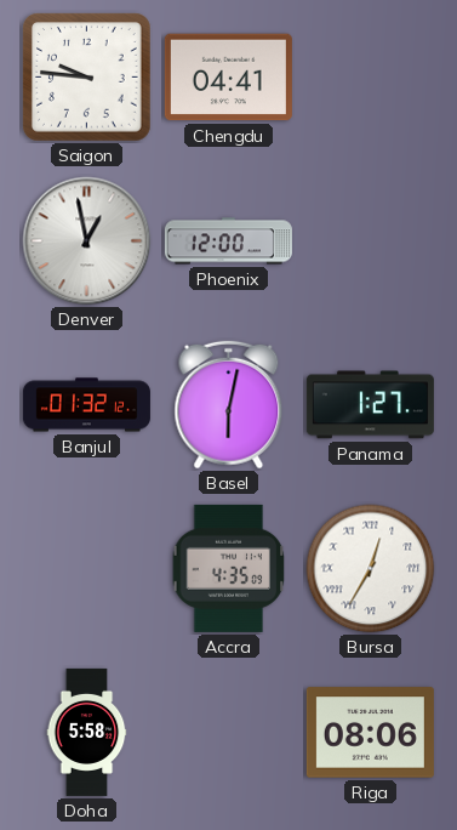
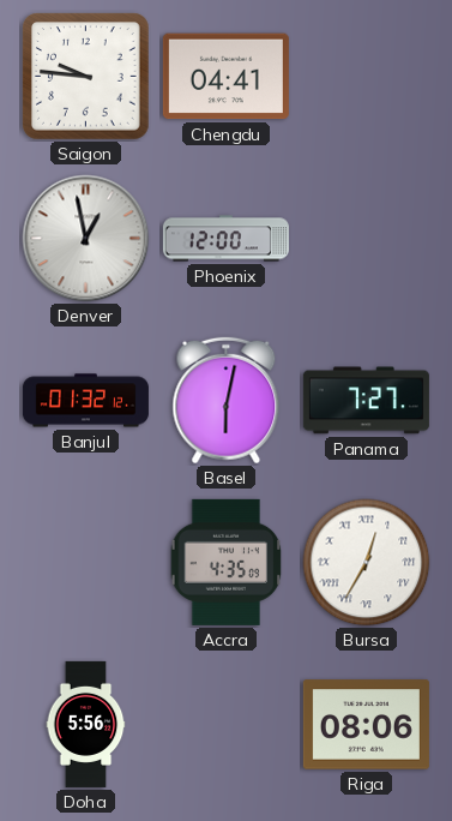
Panama: 1:27 -> 7:27
Doha: 5:58 -> 5:56
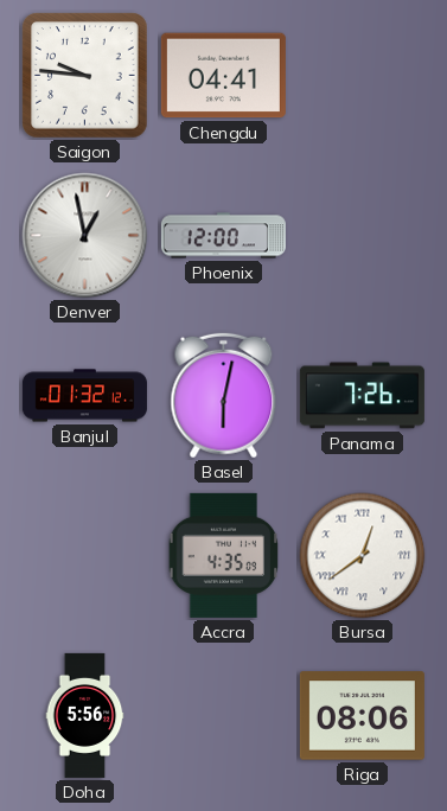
Panama: 7:27 -> 7:26
Bursa: 12:35 -> 12:39
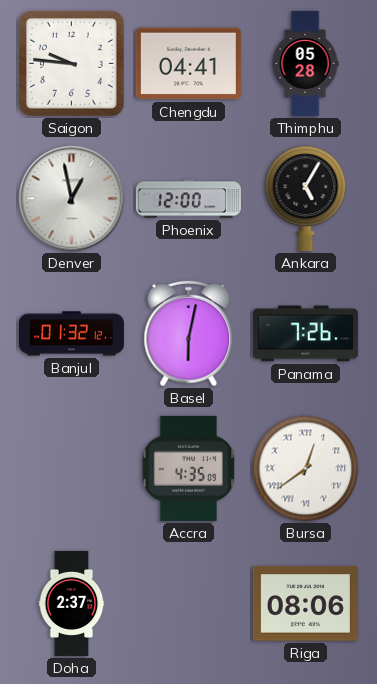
Thimphu: none -> 05:28
Ankara: none -> 5:05
Doha: 5:56 -> 2:37
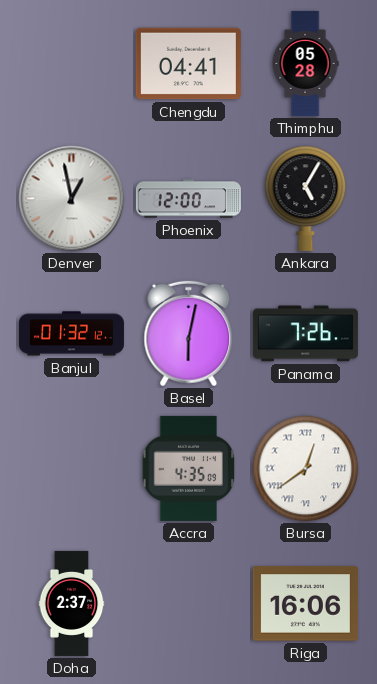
Saigon: 9:46 -> none
Riga: 08:06 -> 16:06
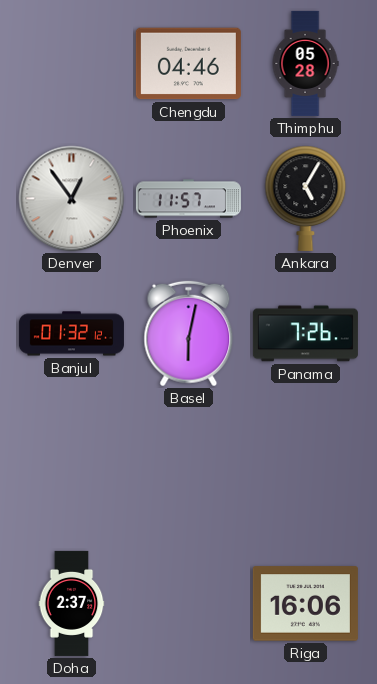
Chengdu: 04:41 -> 04:46
Denver: 12:58 -> 12:54
Phoenix: 12:00 -> 11:57
Accra: 4:35 -> none
Bursa: 12:39 -> none
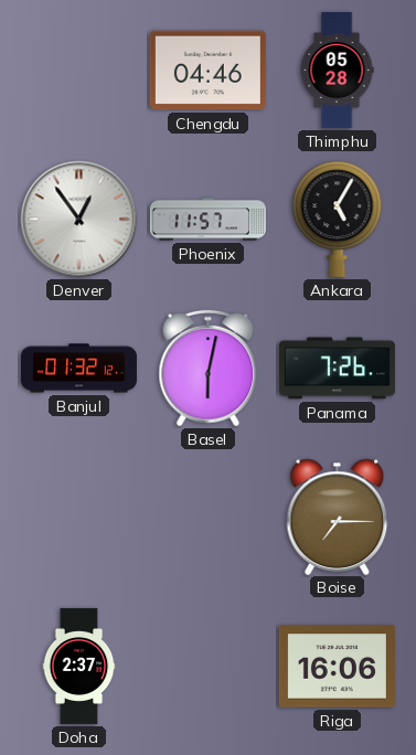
Boise: none -> 7:15
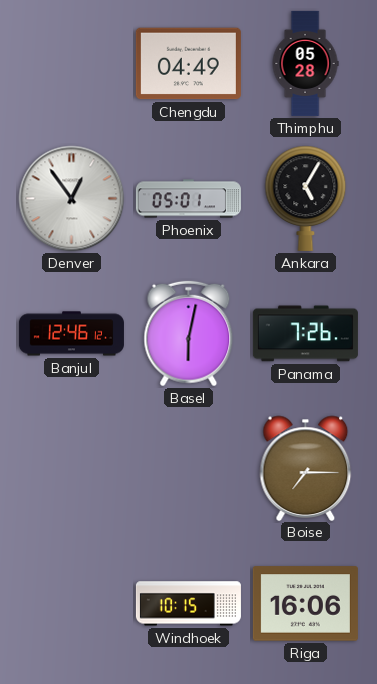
Chengdu: 04:46 -> 04:49
Phoenix: 11:57 -> 05:01
Banjul: 01:32 -> 12:46
Doha: 2:37 -> none
Windhoek: none -> 10:15
